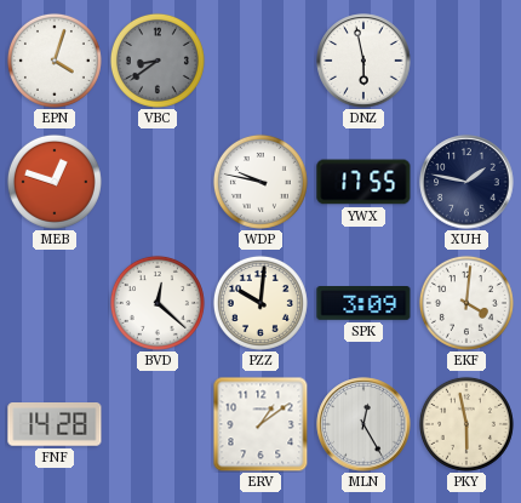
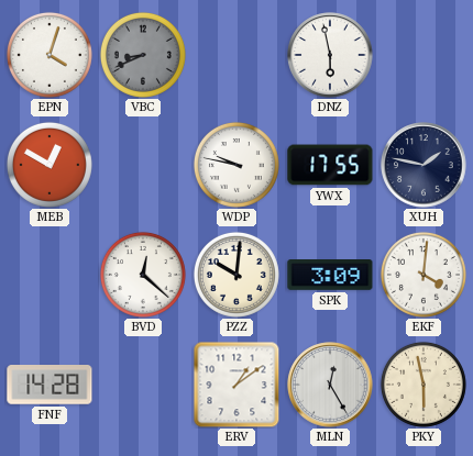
VBC: 8:39 -> 8:41
MEB: 12:48 -> 12:50
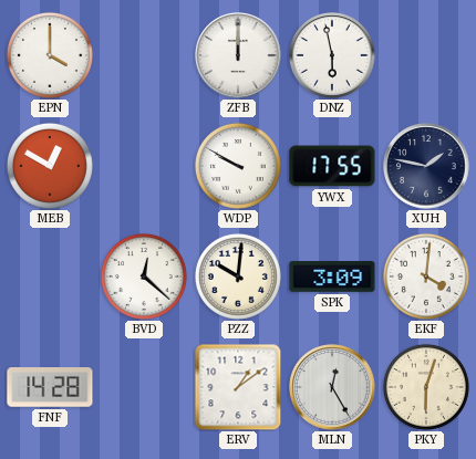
EPN: 4:03 -> 4:00
VBC: 8:41 -> none
ZFB: none -> 12:00
WDP: 9:47 -> 9:50
PKY: 5:58 -> 6:03
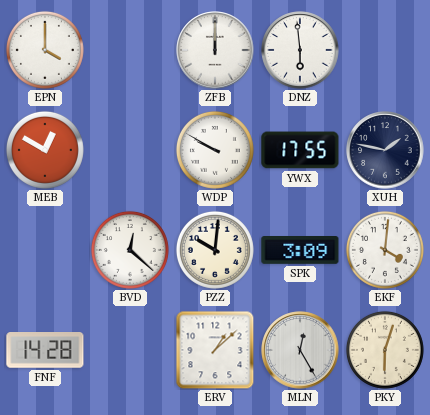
DNZ: 5:58 -> 5:59
ERV: 1:09 -> 1:08
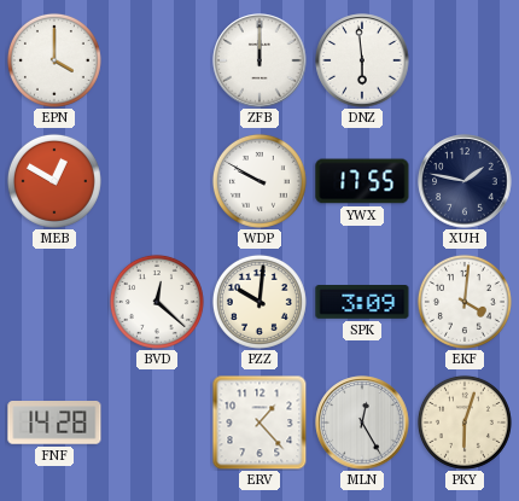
ERV: 1:08 -> 1:23
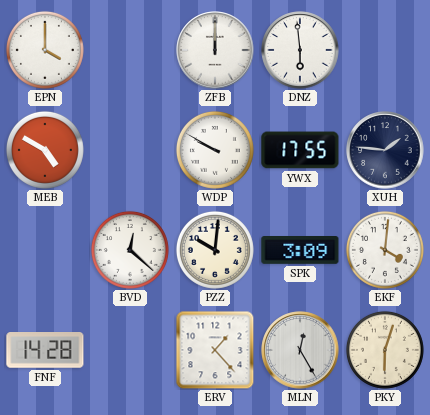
MEB: 12:50 -> 4:50
XUH: 1:47 -> 1:46
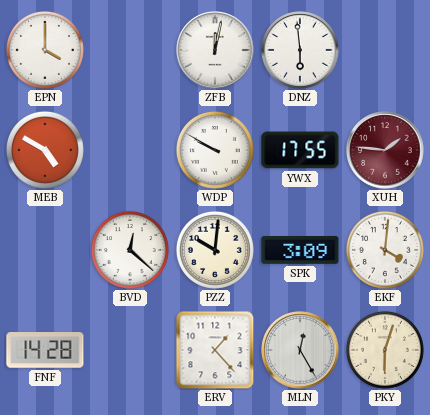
ZFB: 12:00 -> 12:02
XUH dial: navy -> burgundy
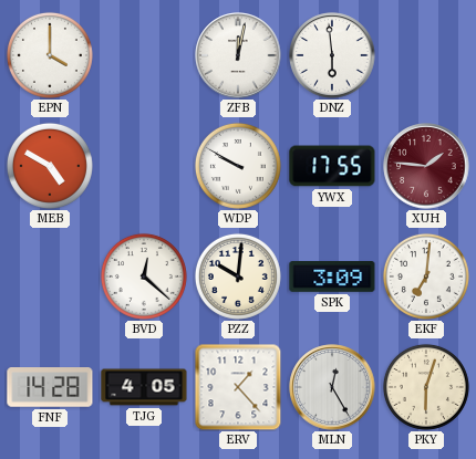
EKF: 4:01 -> 7:01
TJG: none -> 4:05
